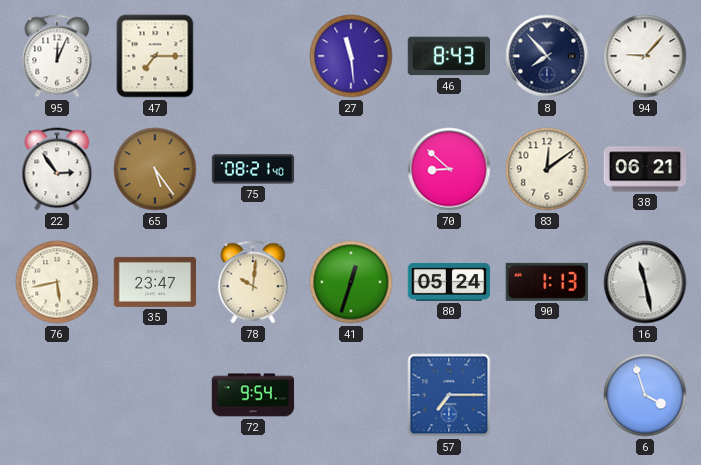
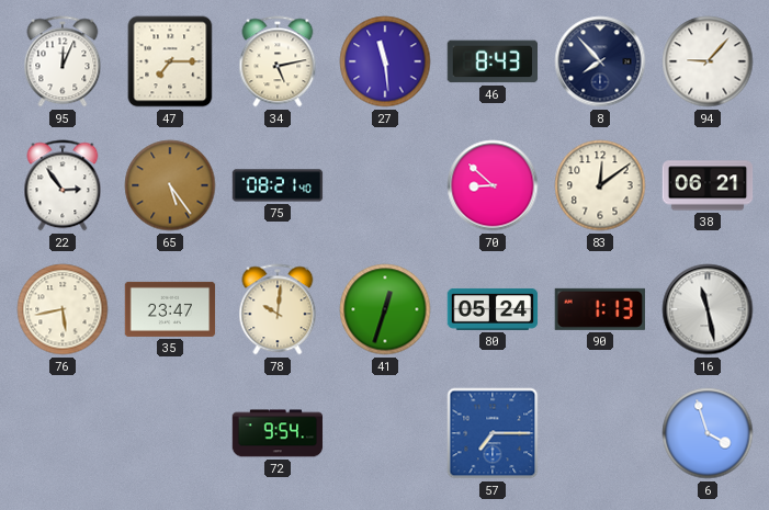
34: none -> 5:13
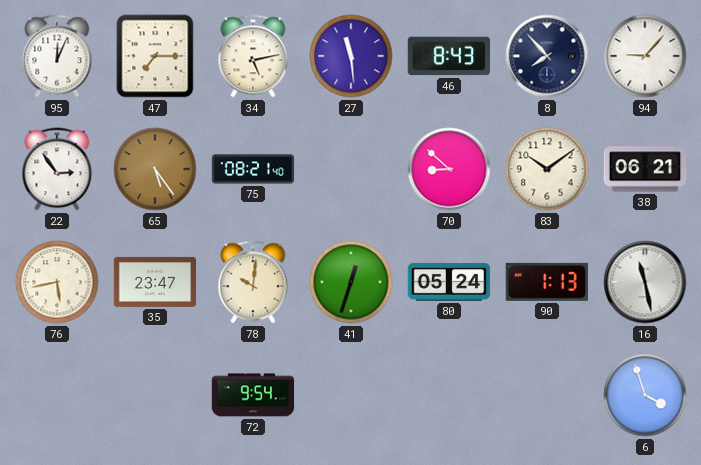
83: 12:09 -> 10:09
57: 7:15 -> none
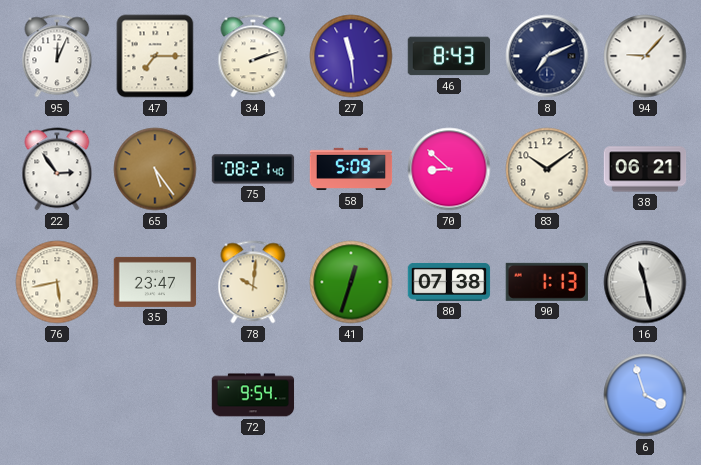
34: 5:13 -> 2:12
8: 7:53 -> 7:11
58: none -> 5:09
80: 05:24 -> 07:38
